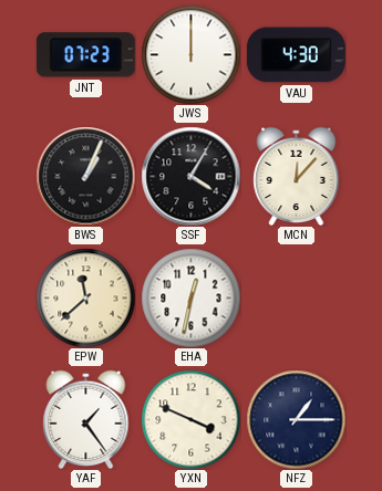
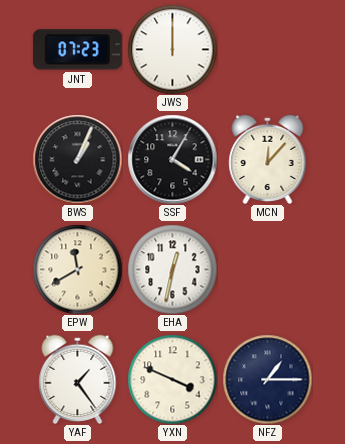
VAU: 4:30 -> none
EPW: 11:38 -> 11:40
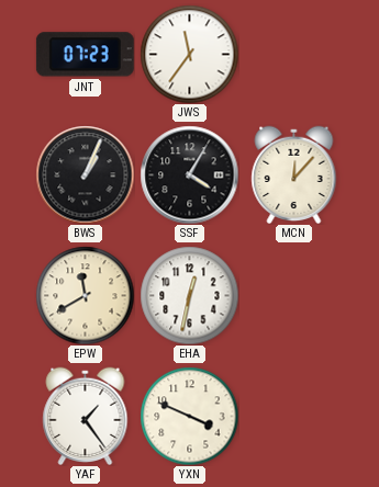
JWS: 12:00 -> 11:36
NFZ: 1:15 -> none
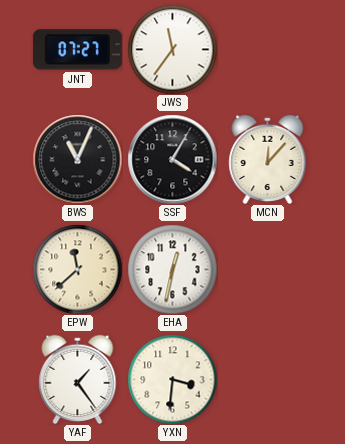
JNT: 07:23 -> 07:27
BWS: 1:04 -> 11:04
EPW: 11:40 -> 11:38
YXN: 3:49 -> 3:31
